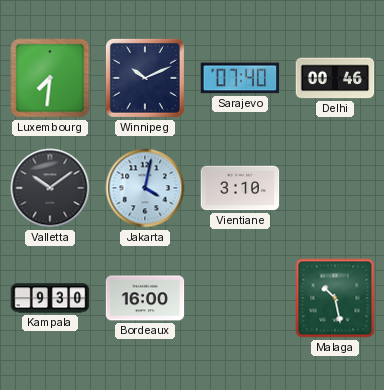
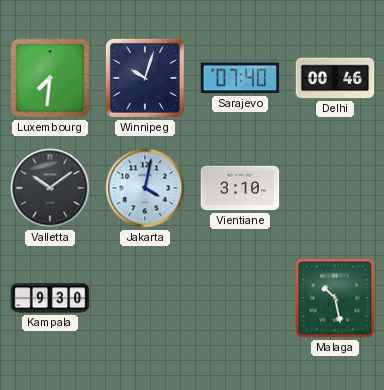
Winnipeg: 10:11 -> 10:03
Bordeaux: 16:00 -> none
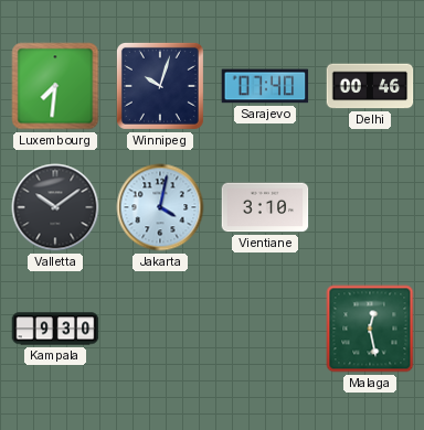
Malaga: 10:28 -> 12:28
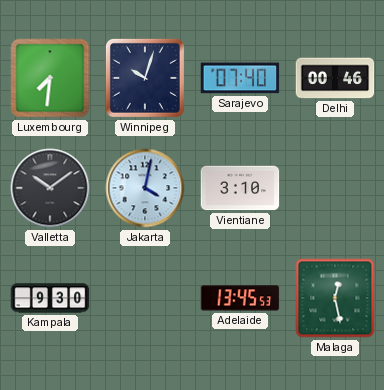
Adelaide: none -> 13:45
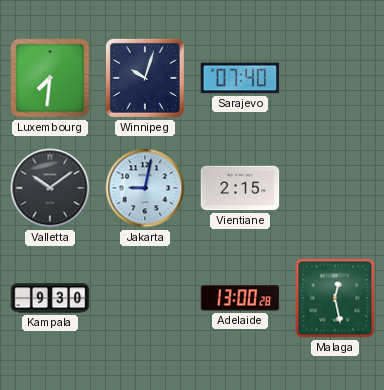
Delhi: 00:46 -> none
Jakarta: 4:02 -> 9:02
Vientiane: 3:10 -> 2:15
Adelaide: 13:45 -> 13:00
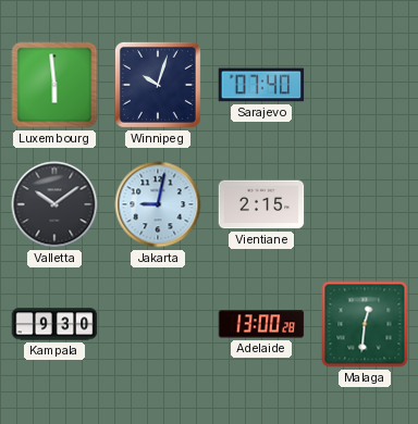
Luxembourg: 7:31 -> 5:59
Malaga: 12:28 -> 12:31
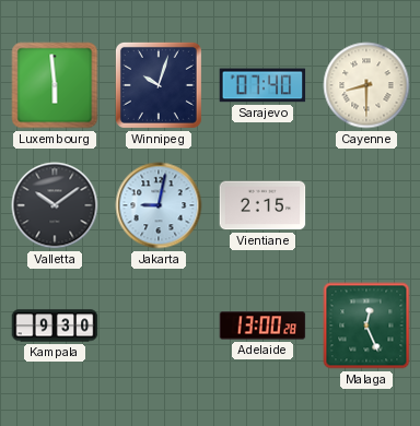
Cayenne: none -> 8:30
Malaga: 12:31 -> 12:26
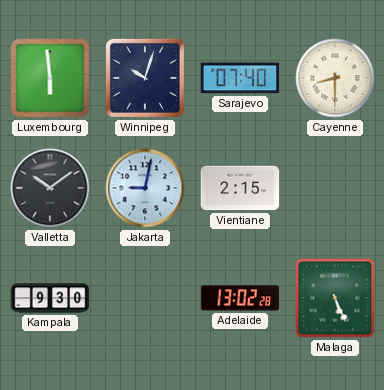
Adelaide: 13:00 -> 13:02
Malaga: 12:26 -> 5:26
